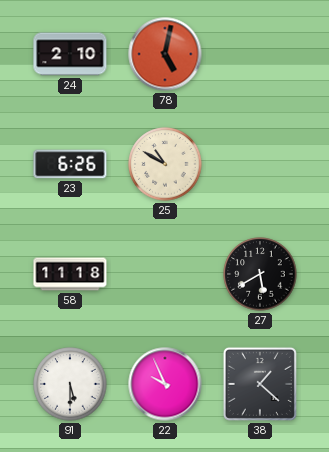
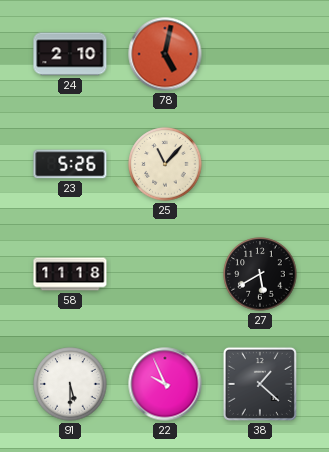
23: 6:26 -> 5:26
25: 10:50 -> 11:07
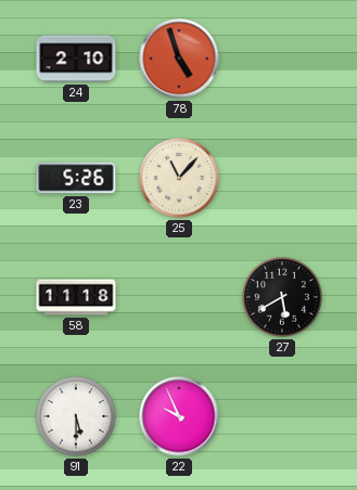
78: 5:02 -> 4:57
38: 1:22 -> none
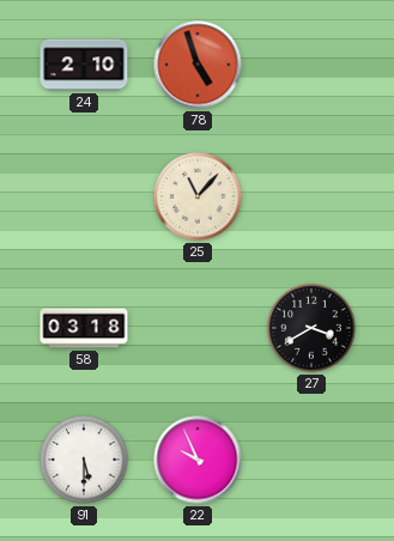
23: 5:26 -> none
58: 11:18 -> 03:18
27: 5:40 -> 3:40
